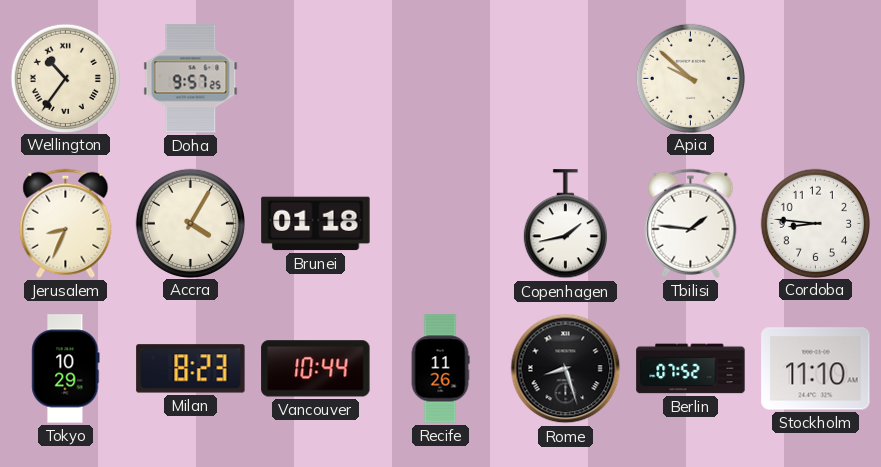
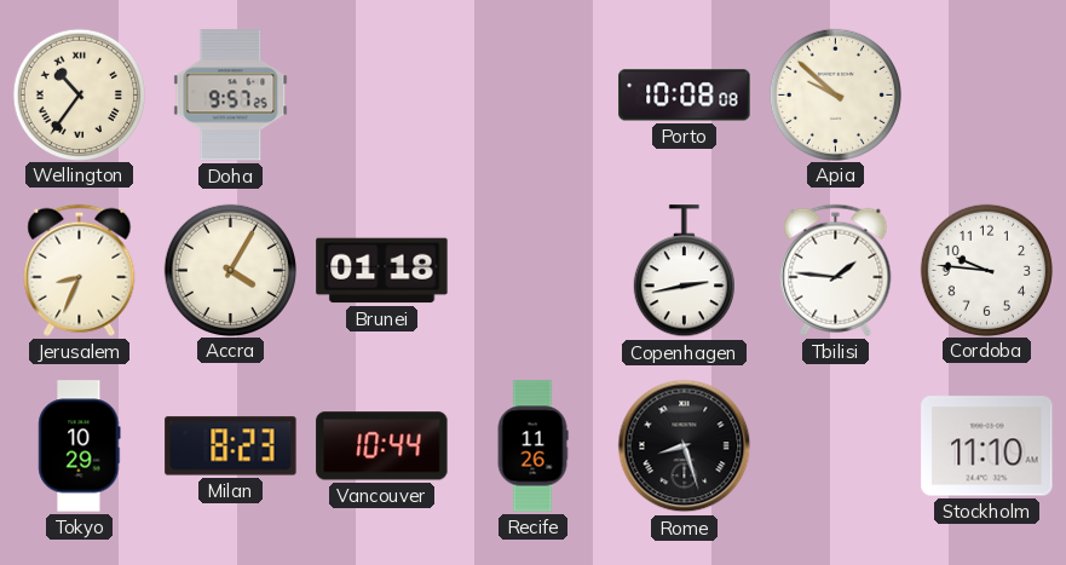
Porto: none -> 10:08
Copenhagen: 1:43 -> 2:43
Cordoba: 8:46 -> 9:46
Berlin: 07:52 -> none
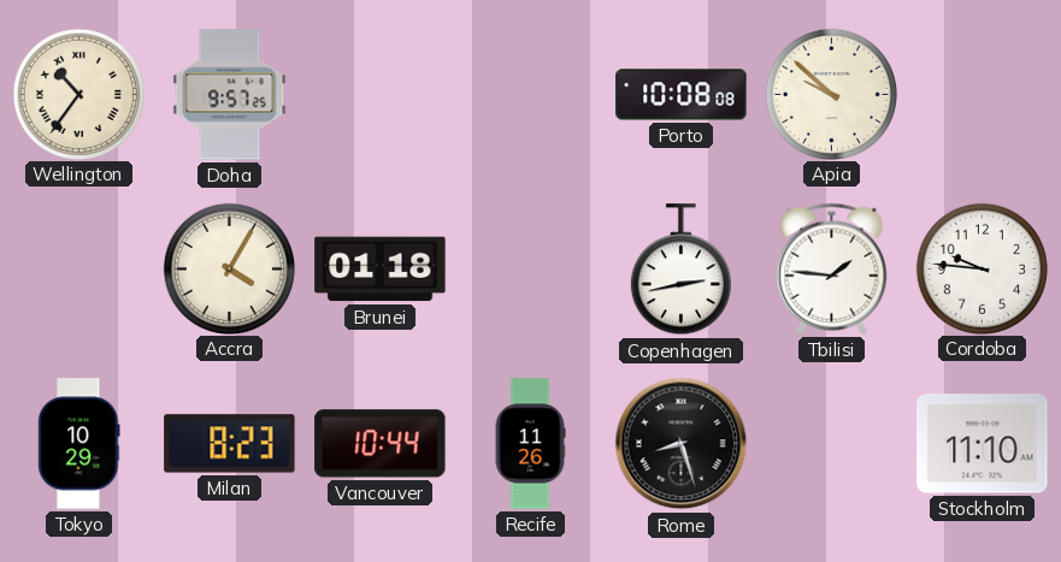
Jerusalem: 8:34 -> none
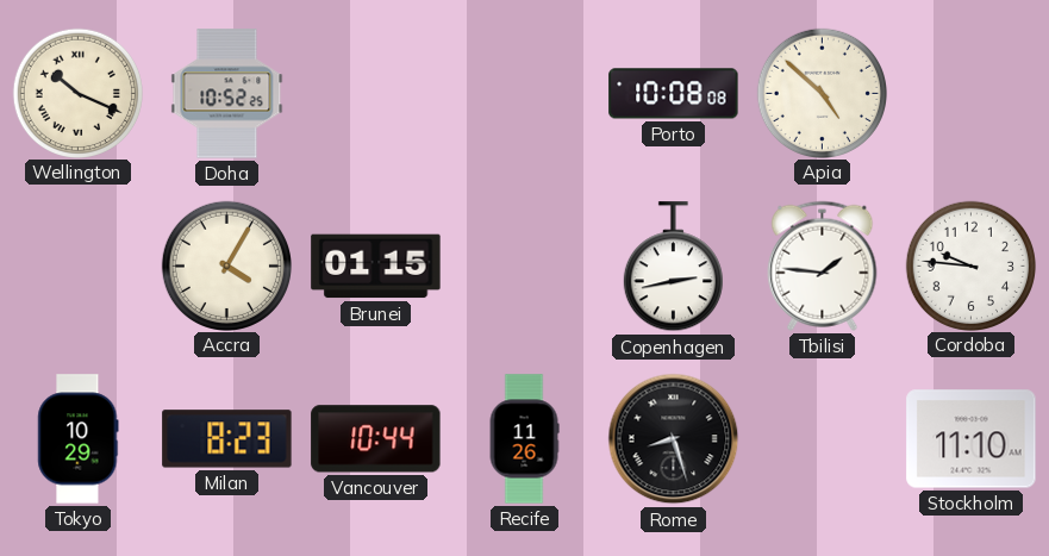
Wellington: 10:36 -> 10:19
Doha: 9:57 -> 10:52
Apia: 9:52 -> 4:52
Brunei: 01:18 -> 01:15
